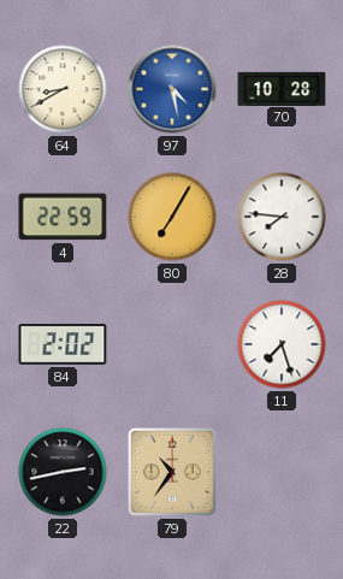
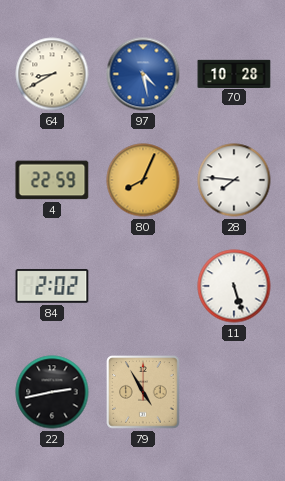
80: 7:05 -> 8:04
11: 7:27 -> 5:27
79: 10:36 -> 4:55
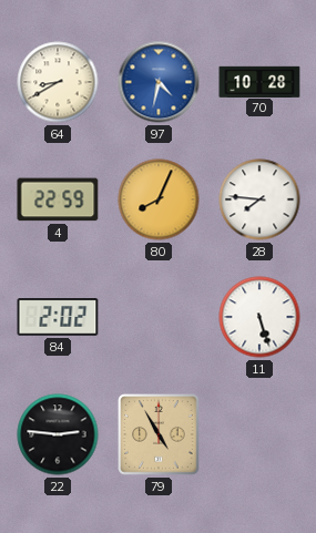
97: 4:28 -> 4:32
22: 2:43 -> 2:46
